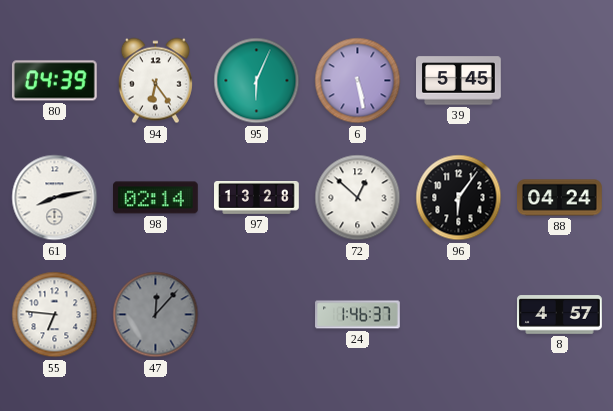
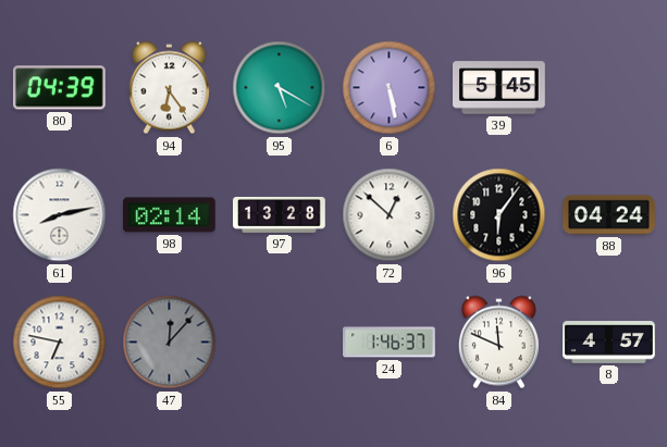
95: 6:04 -> 5:20
55: 6:46 -> 6:47
84: none -> 11:49
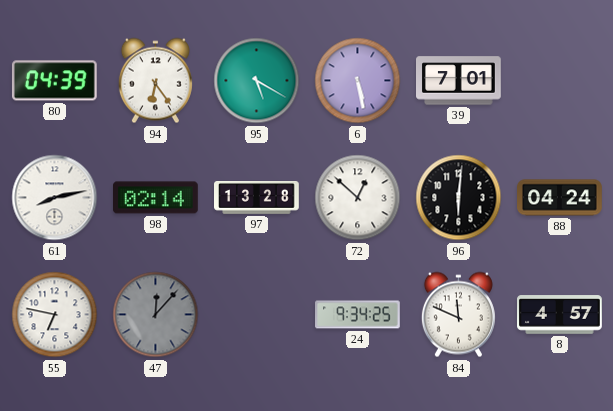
39: 5:45 -> 7:01
96: 6:06 -> 6:01
24: 1:46 -> 9:34
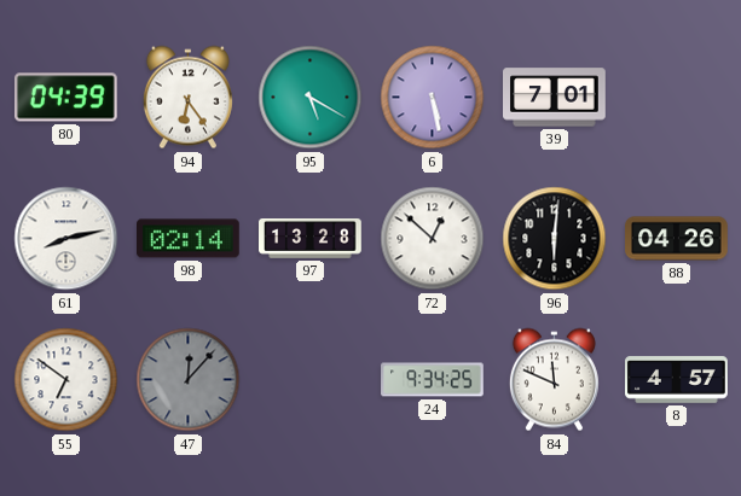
88: 04:24 -> 04:26
55: 6:47 -> 6:51
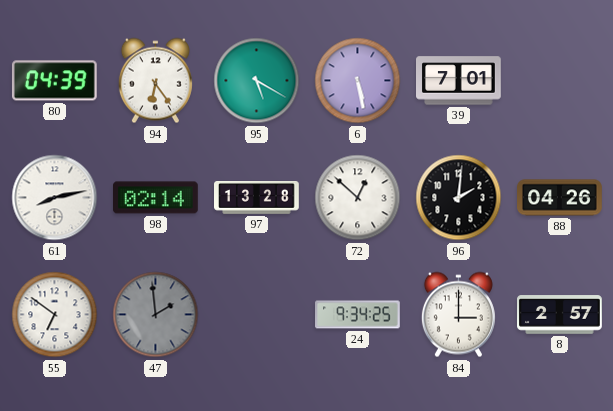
96: 6:01 -> 2:01
47: 12:07 -> 1:59
84: 11:49 -> 3:00
8: 4:57 -> 2:57
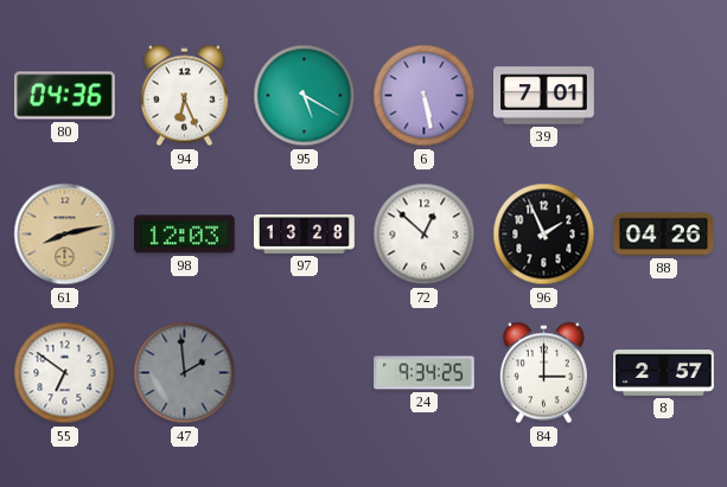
80: 04:39 -> 04:36
94: 6:24 -> 6:26
61 dial: white -> champagne
98: 02:14 -> 12:03
96: 2:01 -> 1:56
